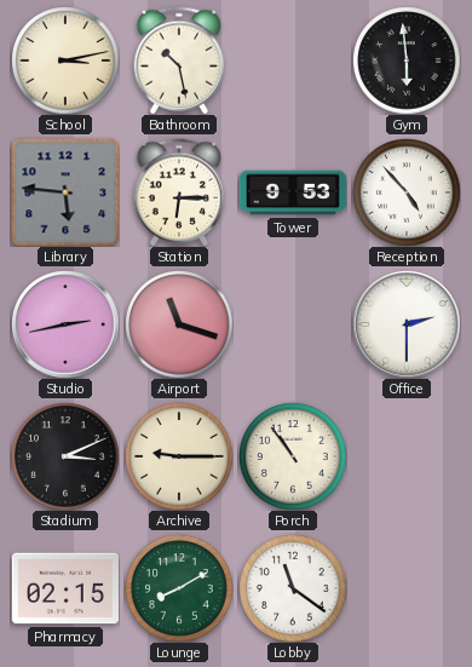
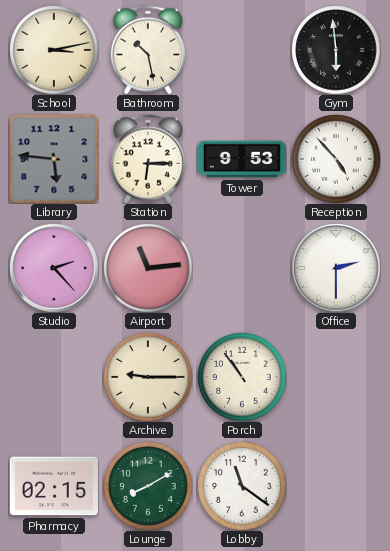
Studio: 2:43 -> 2:23
Airport: 11:18 -> 11:14
Stadium: 3:11 -> none
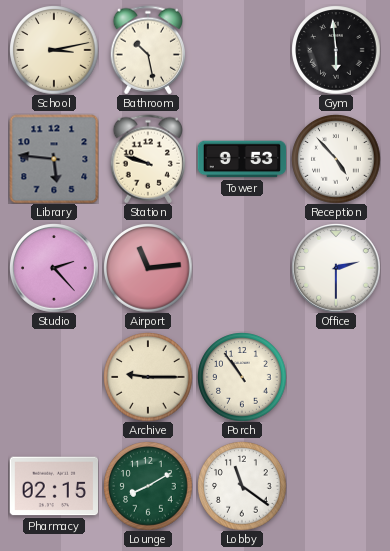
Station: 6:15 -> 9:48
